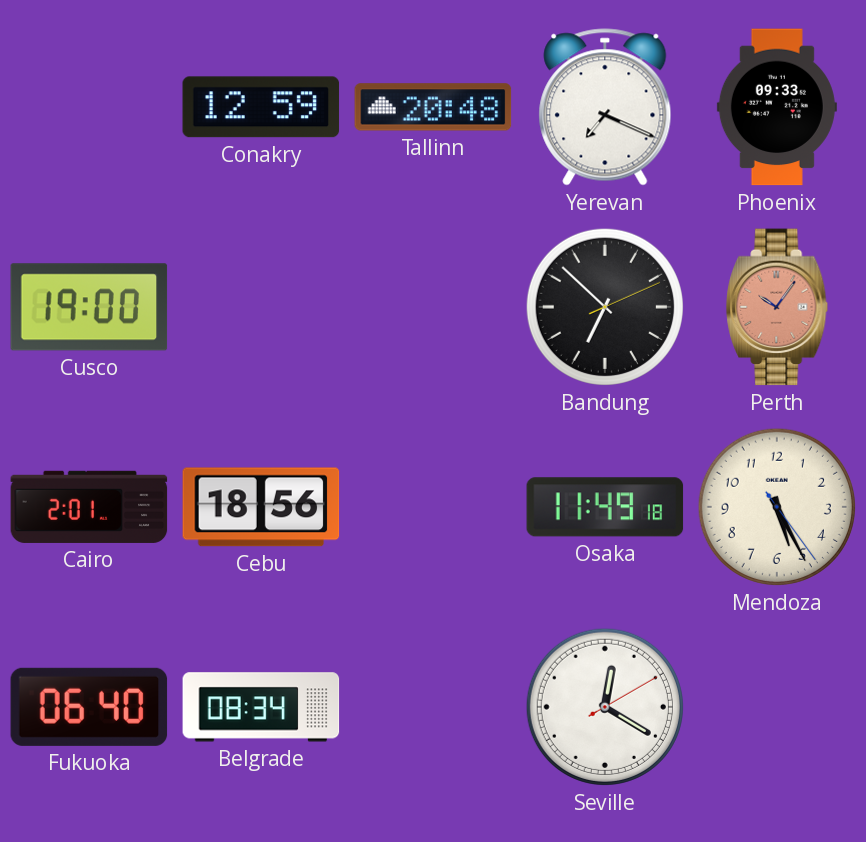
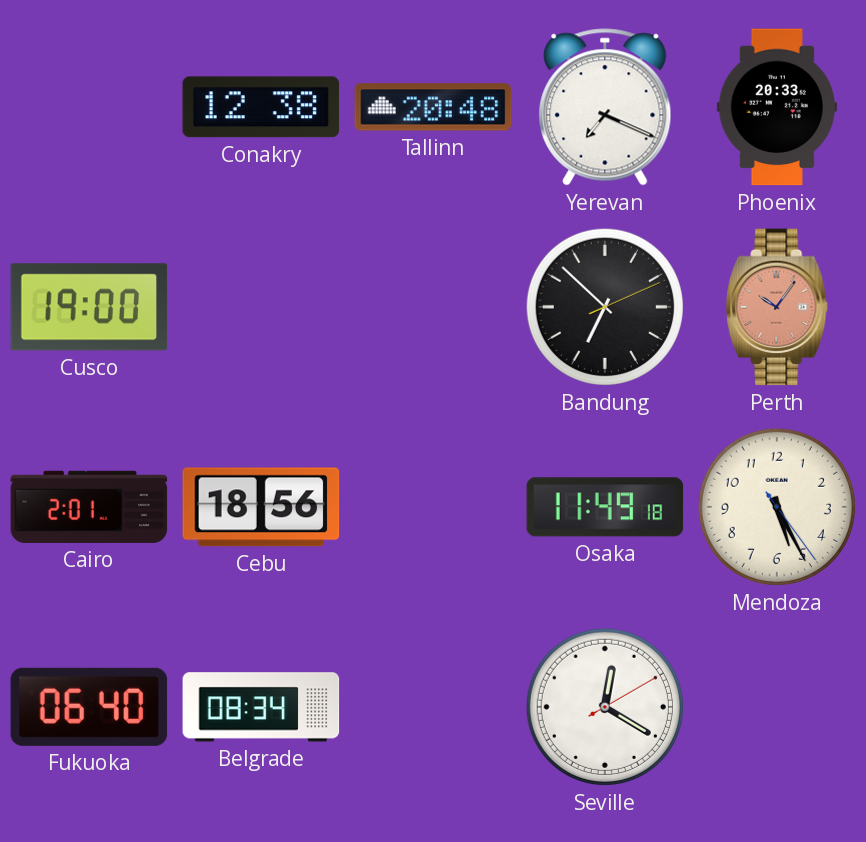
Conakry: 12:59 -> 12:38
Phoenix: 09:33 -> 20:33
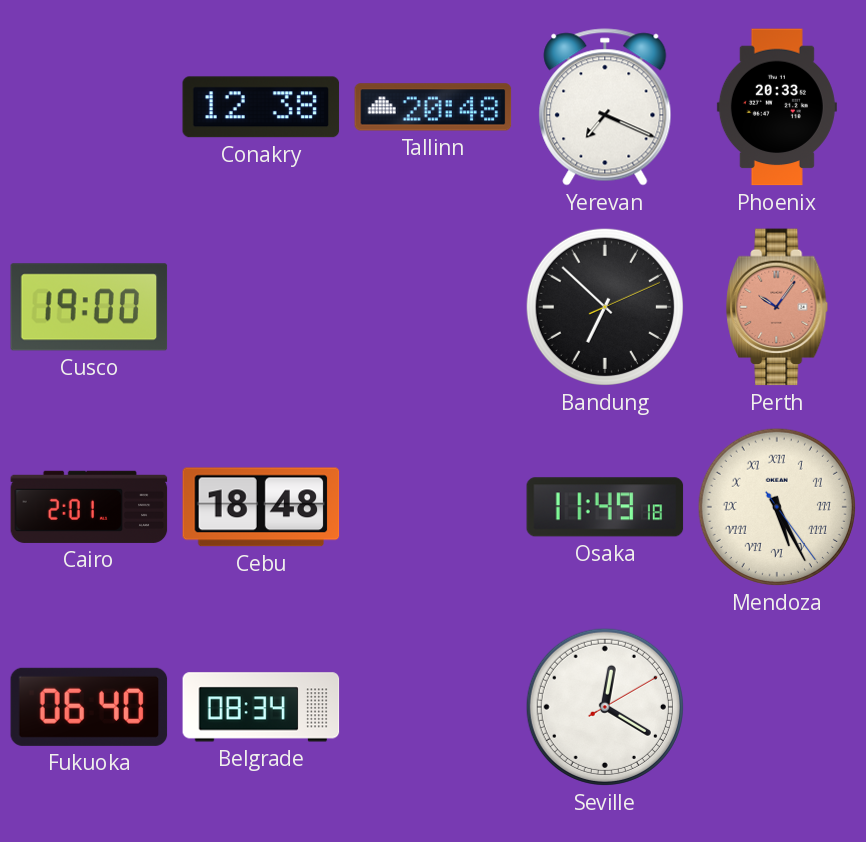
Cebu: 18:56 -> 18:48
Mendoza numerals: Arabic -> Roman
